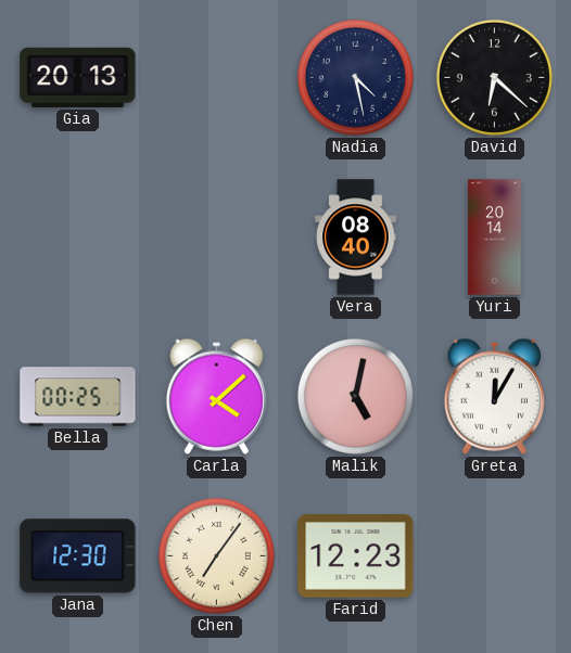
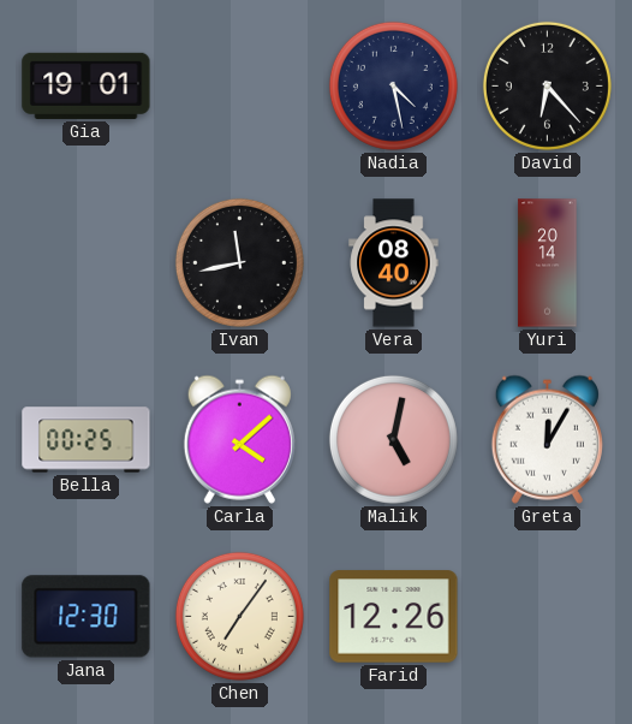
Gia: 20:13 -> 19:01
David: 6:22 -> 6:23
Ivan: none -> 11:43
Farid: 12:23 -> 12:26
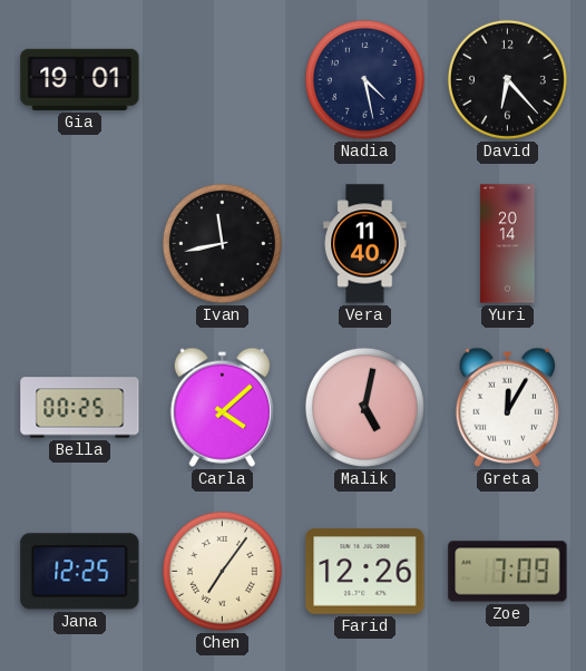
Vera: 08:40 -> 11:40
Jana: 12:30 -> 12:25
Zoe: none -> 7:09
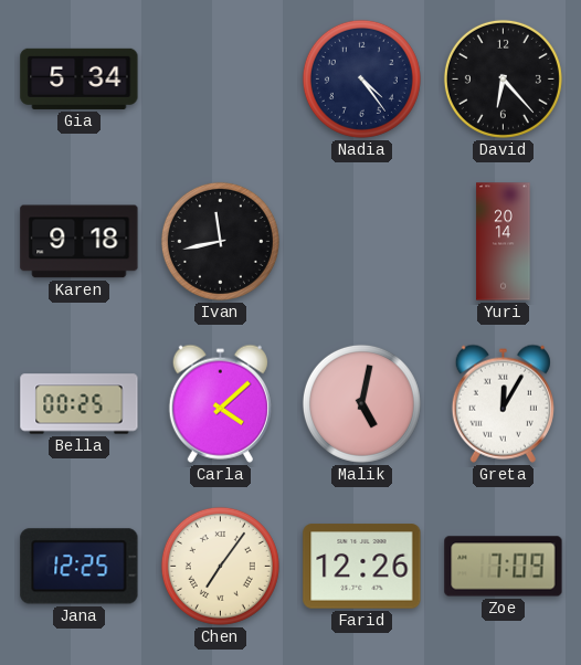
Gia: 19:01 -> 5:34
Nadia: 4:28 -> 4:24
Karen: none -> 9:18
Vera: 11:40 -> none
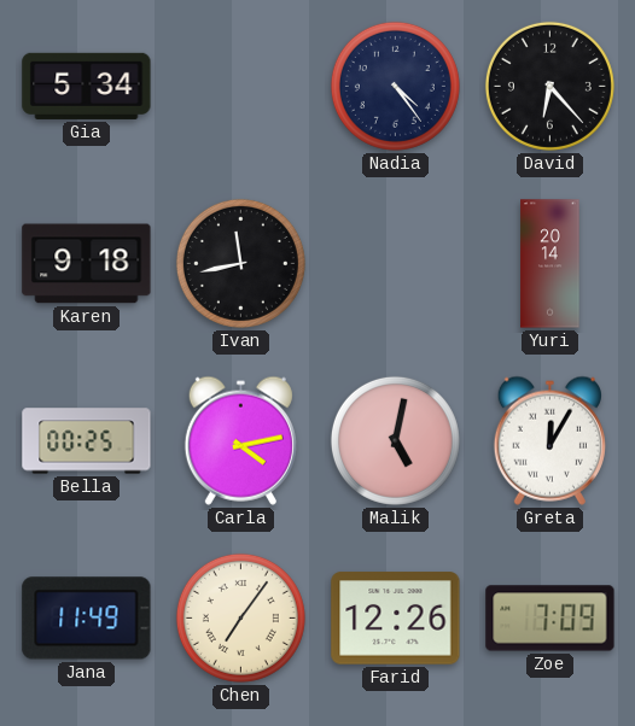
Carla: 4:08 -> 4:13
Jana: 12:25 -> 11:49
